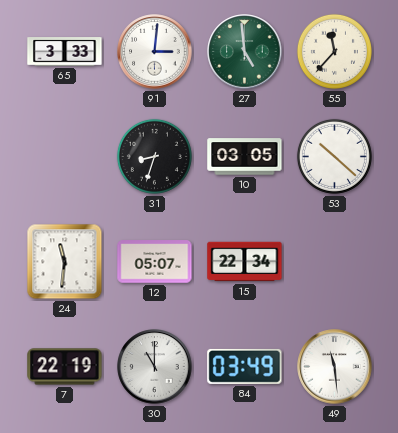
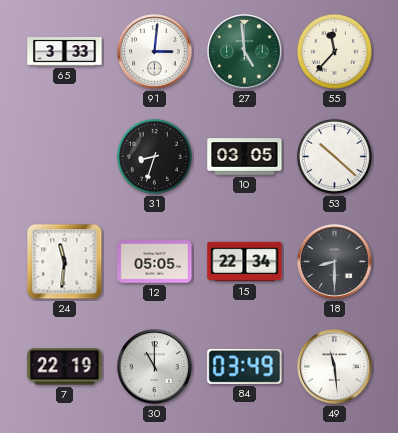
12: 05:07 -> 05:05
18: none -> 8:30
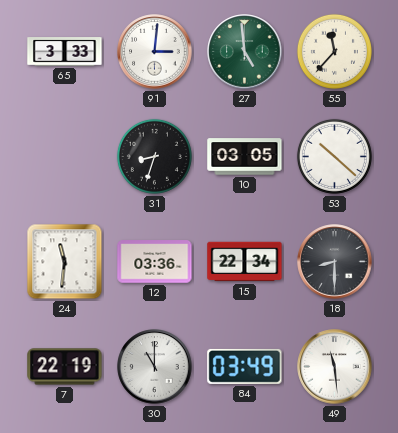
12: 05:05 -> 03:36
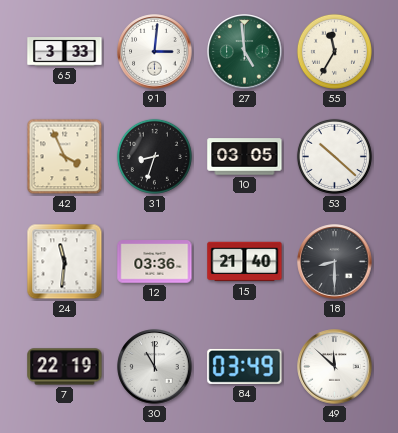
55: 11:37 -> 11:35
42: none -> 3:56
15: 22:34 -> 21:40
49: 11:29 -> 11:52
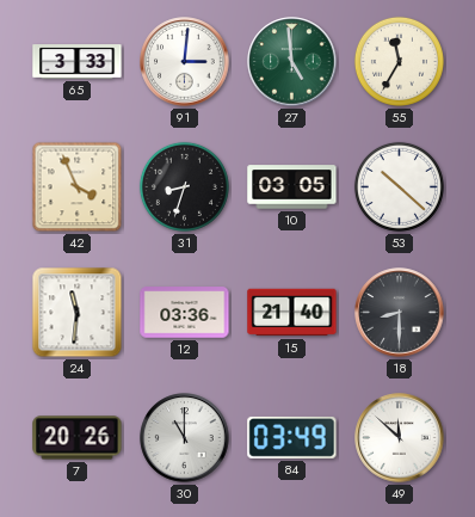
7: 22:19 -> 20:26
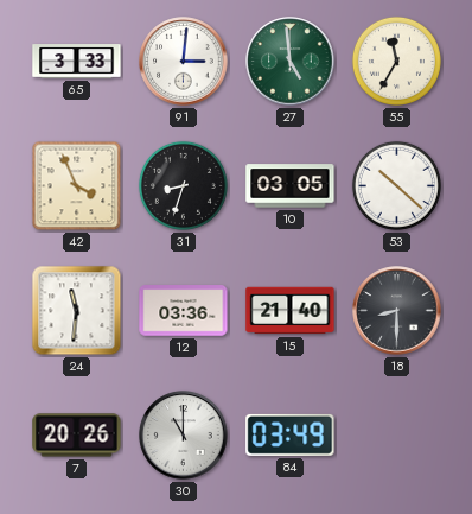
49: 11:52 -> none
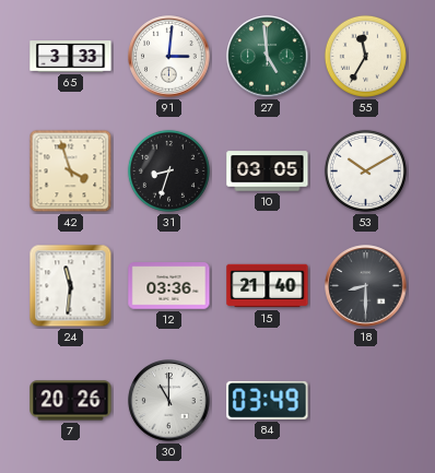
42: 3:56 -> 3:57
53: 10:22 -> 10:10
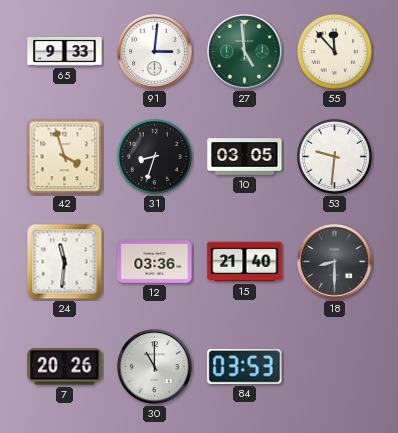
65: 3:33 -> 9:33
55: 11:35 -> 11:53
53: 10:10 -> 9:31
84: 03:49 -> 03:53
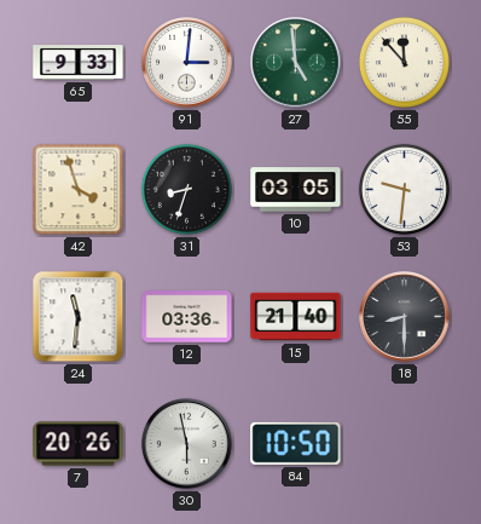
30: 11:00 -> 5:58
84: 03:53 -> 10:50
